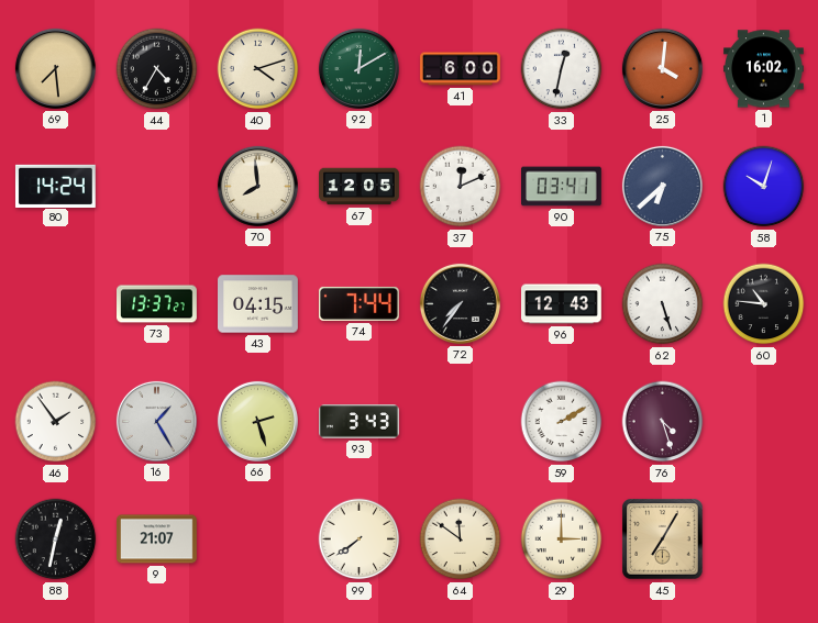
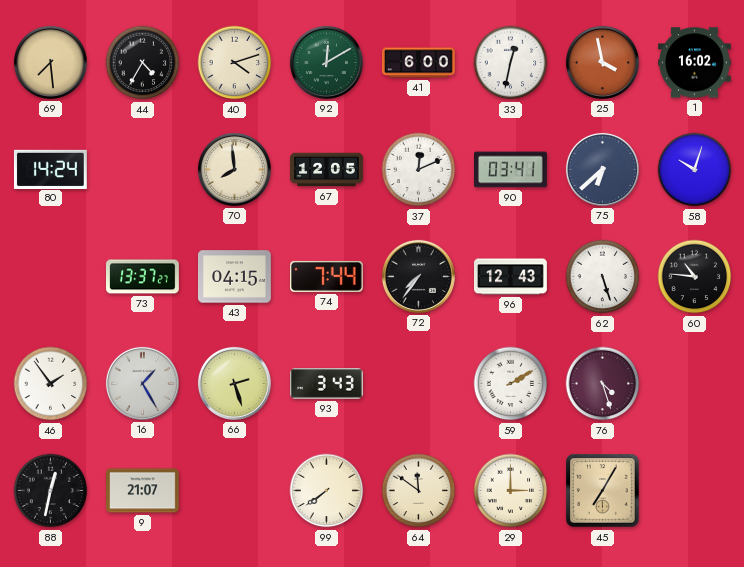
25: 4:01 -> 3:58
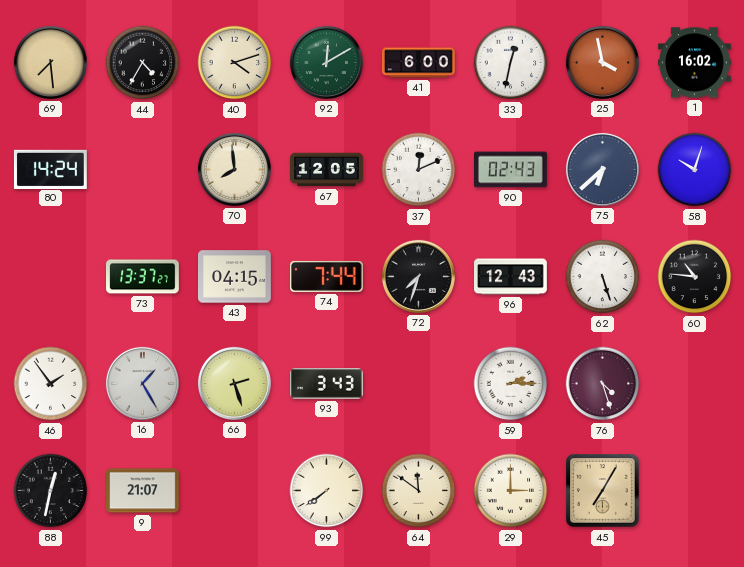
90: 03:41 -> 02:43
72: 7:36 -> 7:33
59: 2:10 -> 2:15
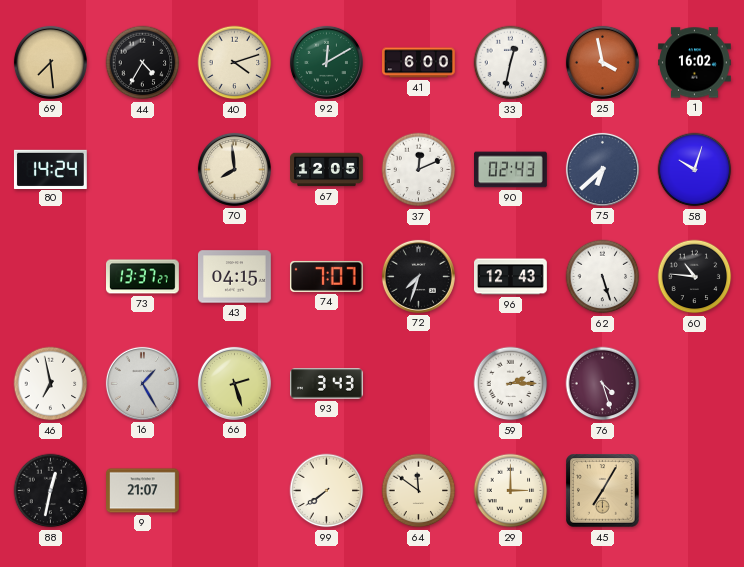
74: 7:44 -> 7:07
46: 1:54 -> 6:58
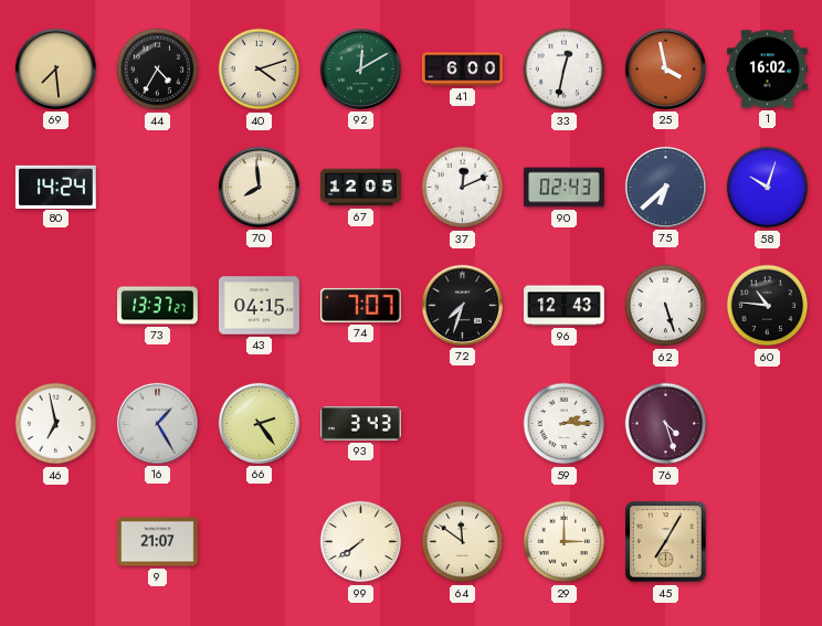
66: 2:27 -> 2:24
88: 12:32 -> none
